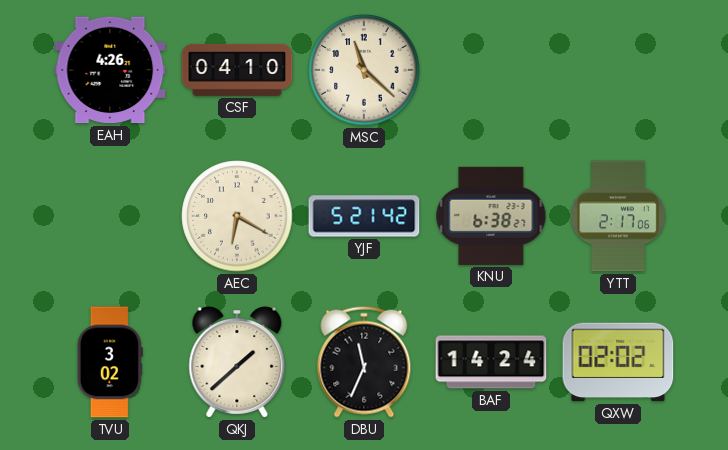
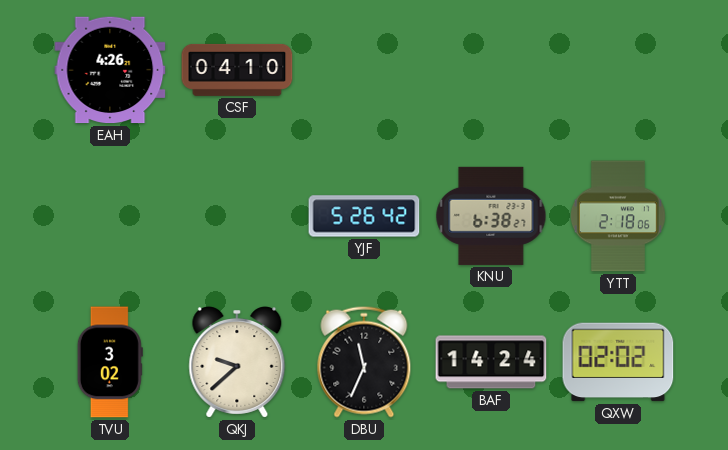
MSC: 11:22 -> none
AEC: 6:20 -> none
YJF: 5:21 -> 5:26
YTT: 2:17 -> 2:18
QKJ: 1:38 -> 9:38
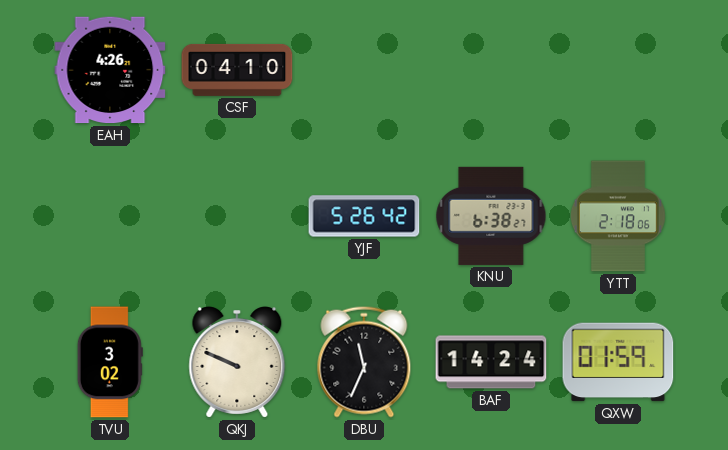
QKJ: 9:38 -> 9:49
QXW: 02:02 -> 01:59
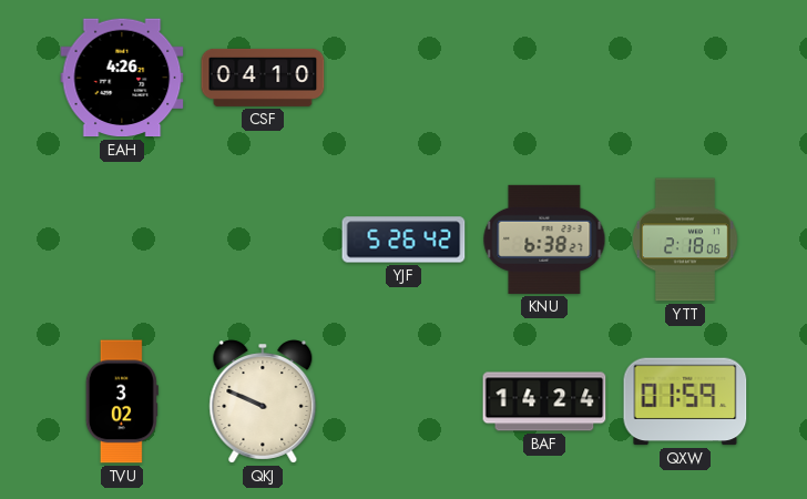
DBU: 11:34 -> none
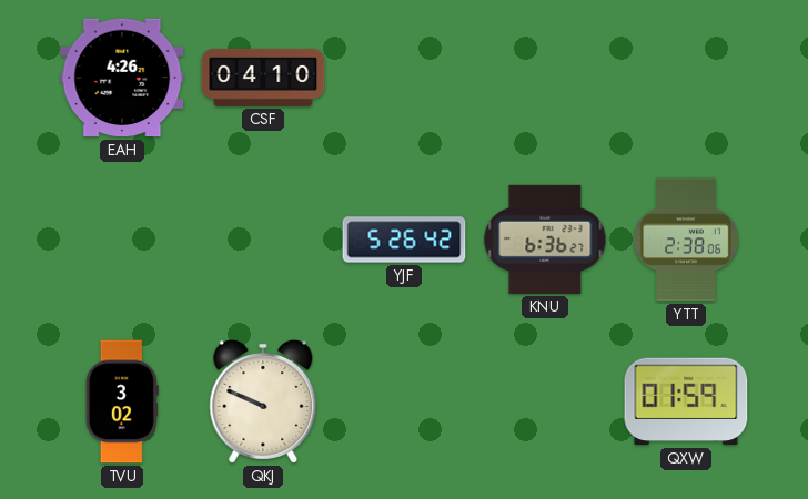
KNU: 6:38 -> 6:36
YTT: 2:18 -> 2:38
BAF: 14:24 -> none
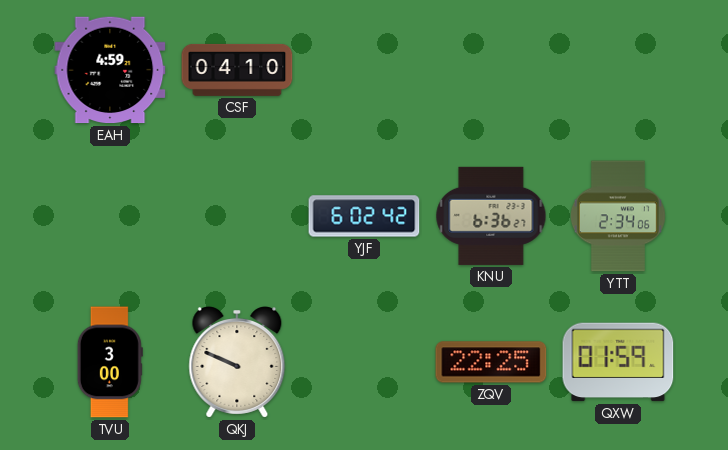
EAH: 4:26 -> 4:59
YJF: 5:26 -> 6:02
YTT: 2:38 -> 2:34
TVU: 3:02 -> 3:00
ZQV: none -> 22:25
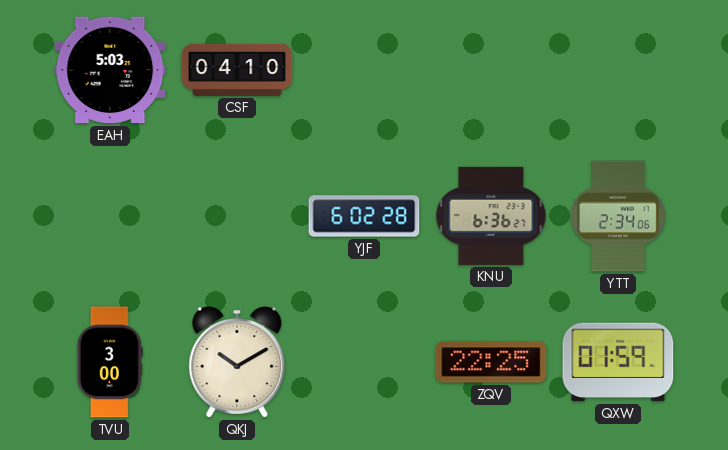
EAH: 4:59 -> 5:03
YJF: 6:02:42 -> 6:02:28
QKJ: 9:49 -> 10:10
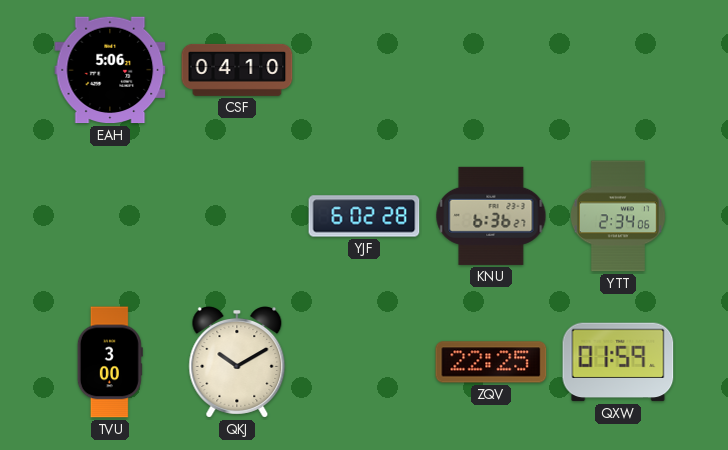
EAH: 5:03 -> 5:06
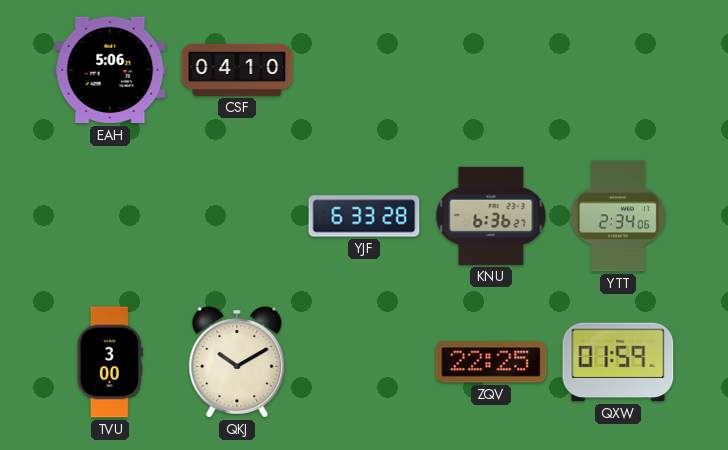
YJF: 6:02 -> 6:33
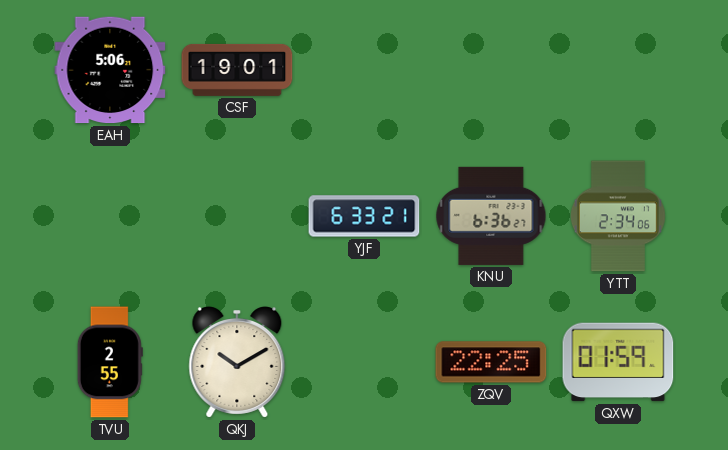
CSF: 04:10 -> 19:01
YJF: 6:33:28 -> 6:33:21
TVU: 3:00 -> 2:55
